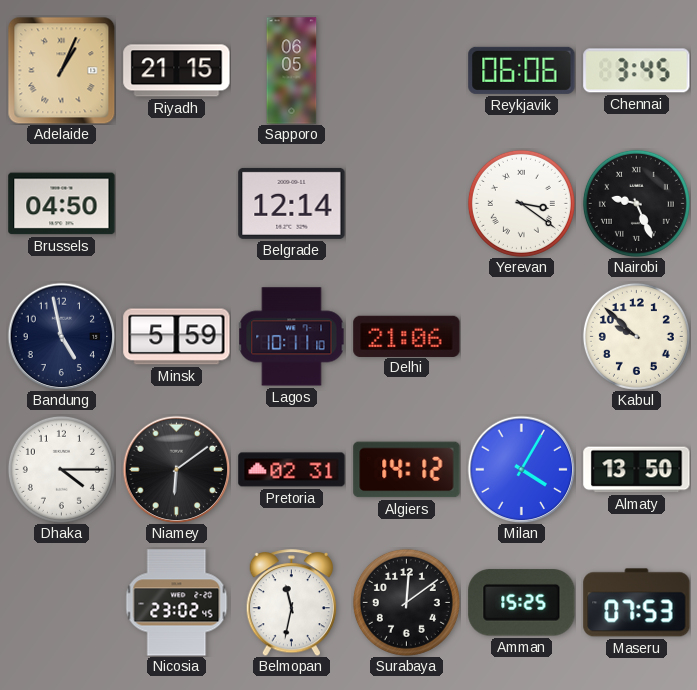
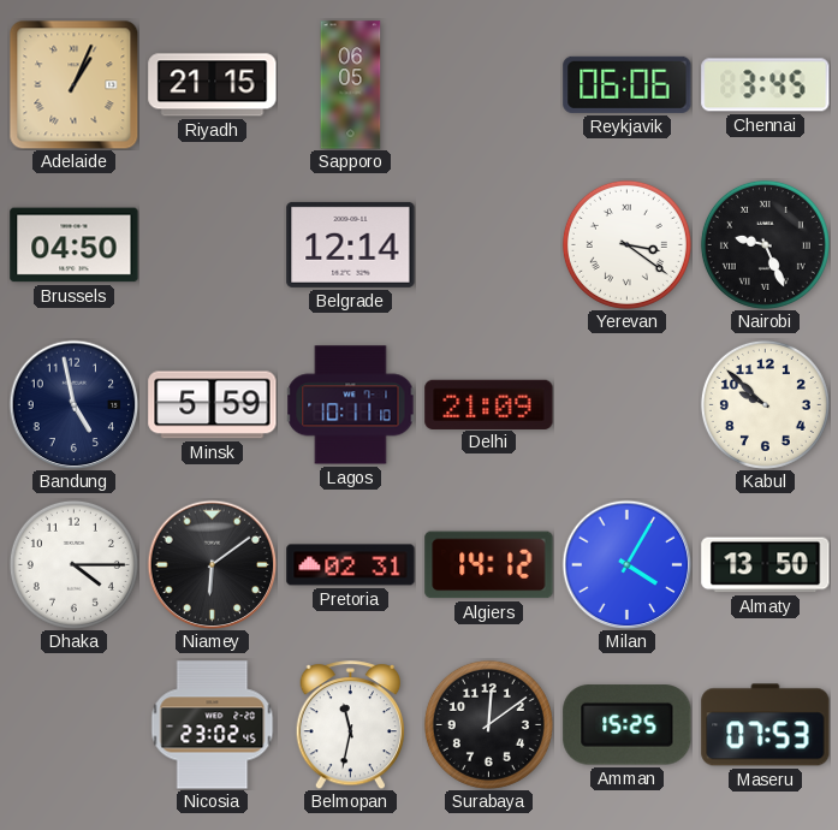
Delhi: 21:06 -> 21:09
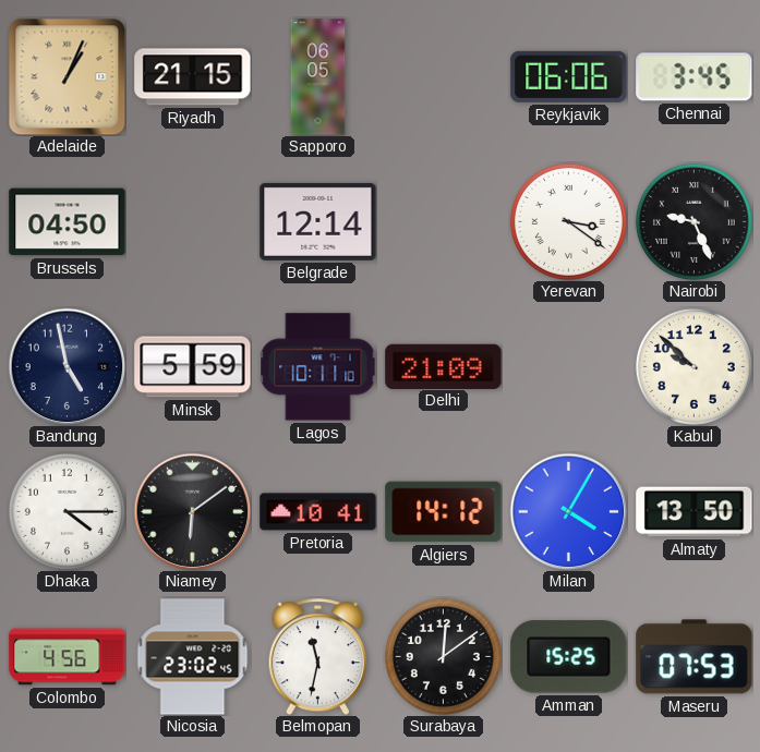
Pretoria: 02:31 -> 10:41
Colombo: none -> 4:56
